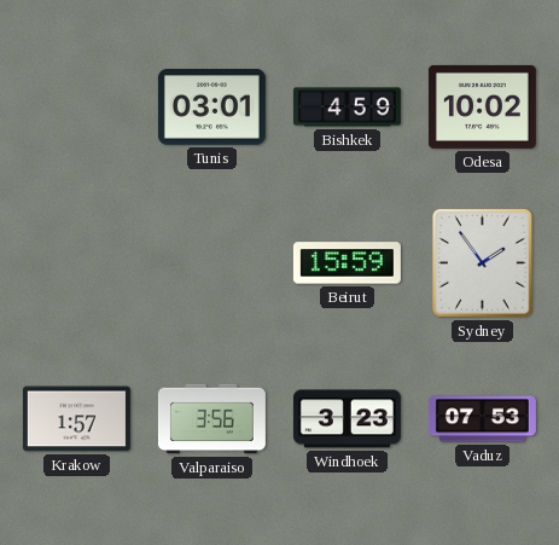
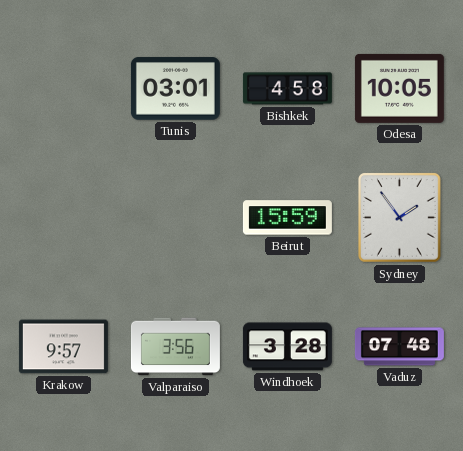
Bishkek: 4:59 -> 4:58
Odesa: 10:02 -> 10:05
Krakow: 1:57 -> 9:57
Windhoek: 3:23 -> 3:28
Vaduz: 07:53 -> 07:48
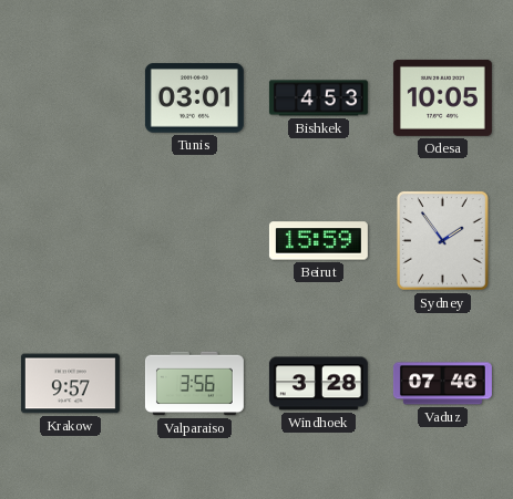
Bishkek: 4:58 -> 4:53
Vaduz: 07:48 -> 07:46
